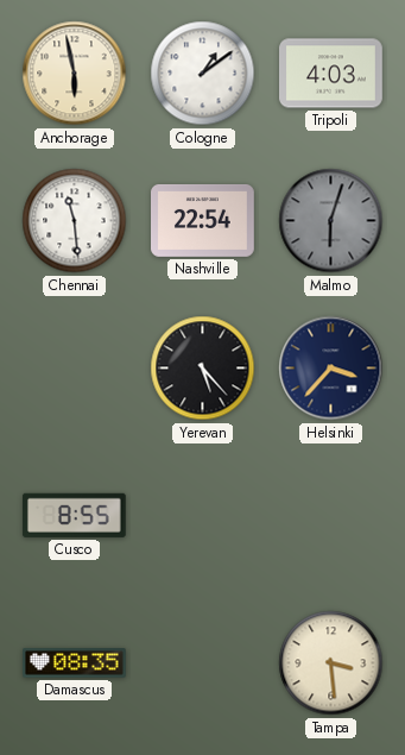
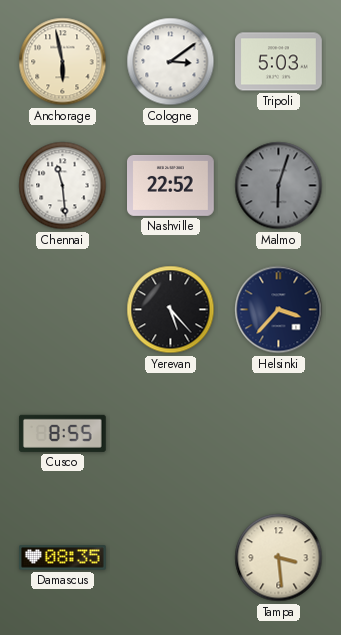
Cologne: 1:09 -> 3:09
Tripoli: 4:03 -> 5:03
Nashville: 22:54 -> 22:52
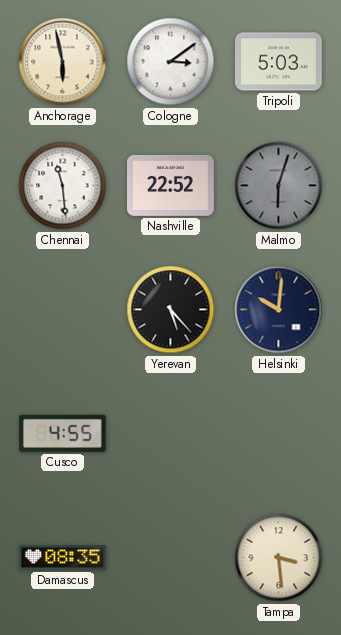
Helsinki: 3:37 -> 10:01
Cusco: 8:55 -> 4:55
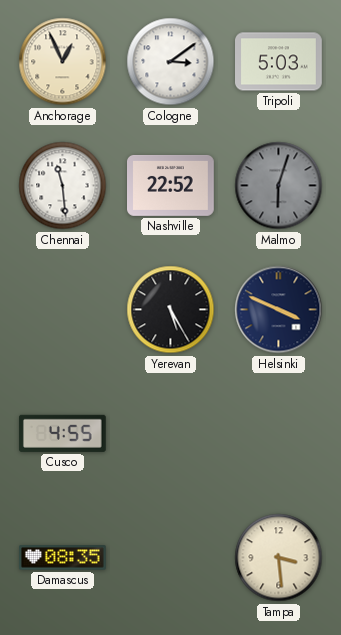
Anchorage: 5:58 -> 12:56
Yerevan: 5:23 -> 5:25
Helsinki: 10:01 -> 3:49
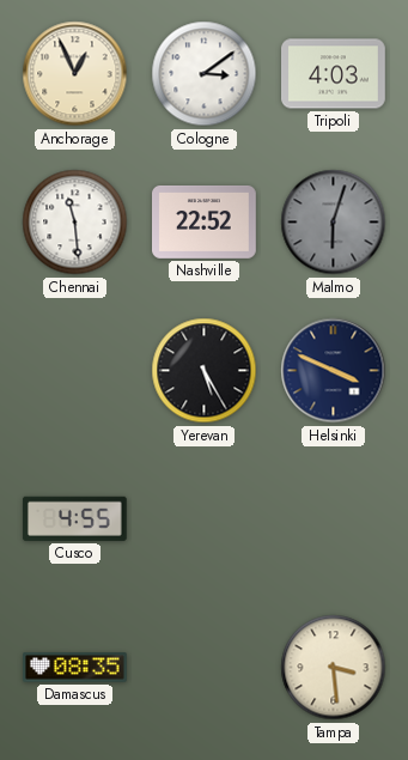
Tripoli: 5:03 -> 4:03
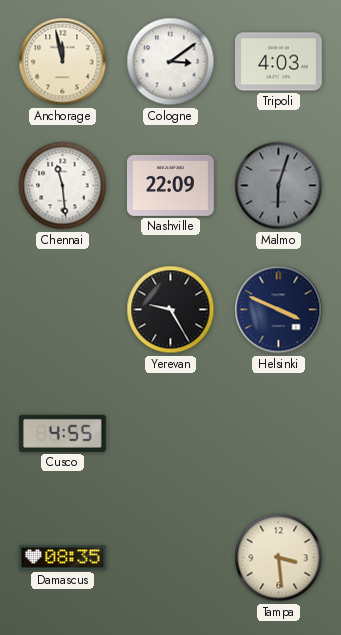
Anchorage: 12:56 -> 11:58
Nashville: 22:52 -> 22:09
Yerevan: 5:25 -> 9:25
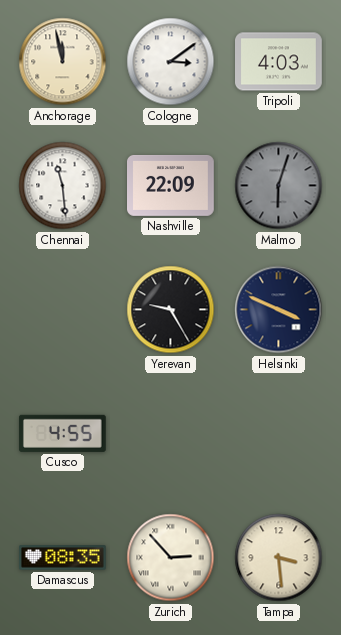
Zurich: none -> 2:53
